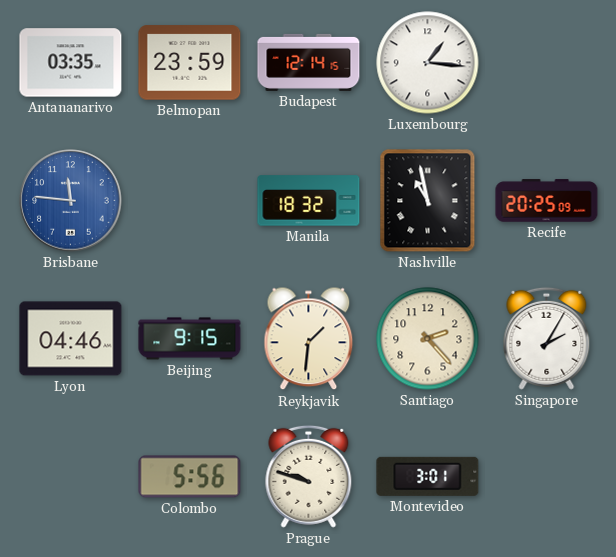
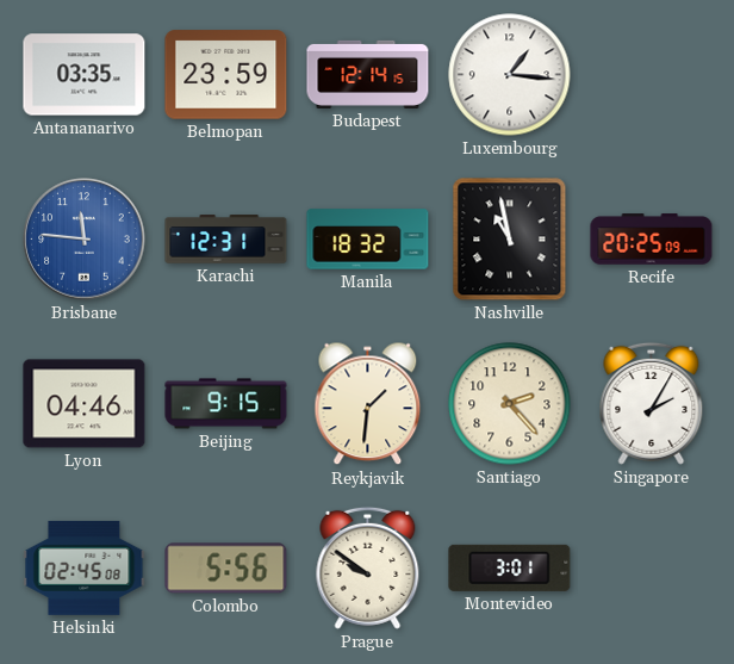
Karachi: none -> 12:31
Helsinki: none -> 02:45
Prague: 9:48 -> 9:51
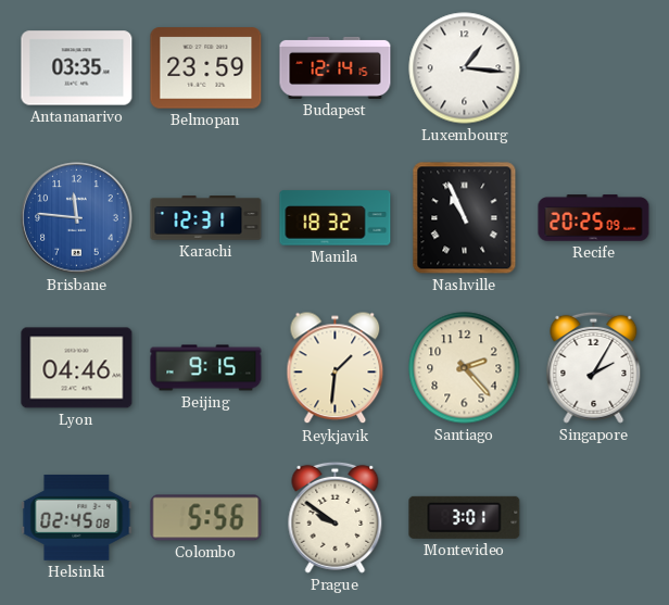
Nashville: 10:58 -> 10:56
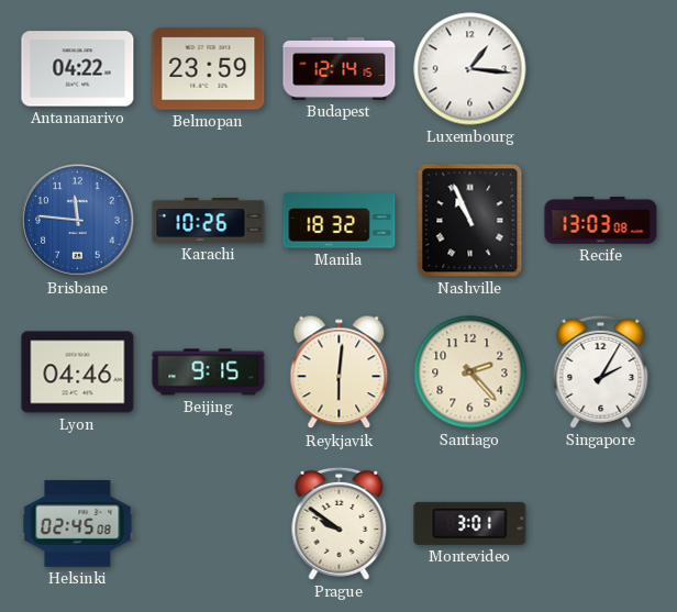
Antananarivo: 03:35 -> 04:22
Karachi: 12:31 -> 10:26
Recife: 20:25 -> 13:03
Reykjavik: 1:31 -> 6:01
Colombo: 5:56 -> none
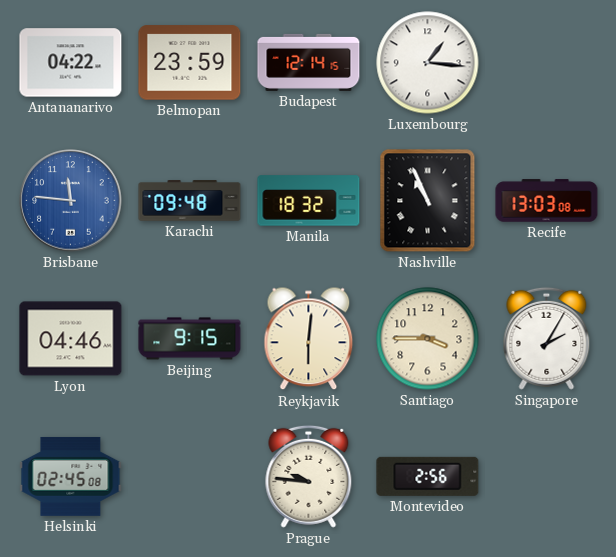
Karachi: 10:26 -> 09:48
Santiago: 2:23 -> 3:45
Prague: 9:51 -> 9:46
Montevideo: 3:01 -> 2:56
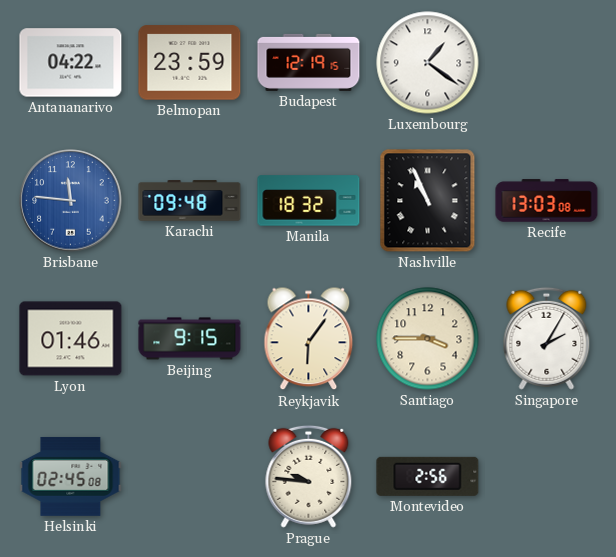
Budapest: 12:14 -> 12:19
Luxembourg: 1:16 -> 1:21
Lyon: 04:46 -> 01:46
Reykjavik: 6:01 -> 6:06
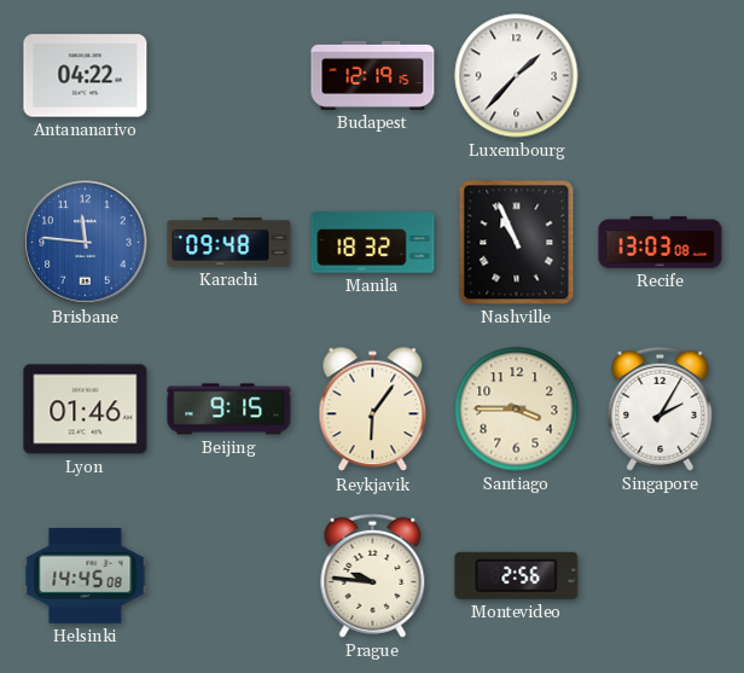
Belmopan: 23:59 -> none
Luxembourg: 1:21 -> 1:37
Helsinki: 02:45 -> 14:45
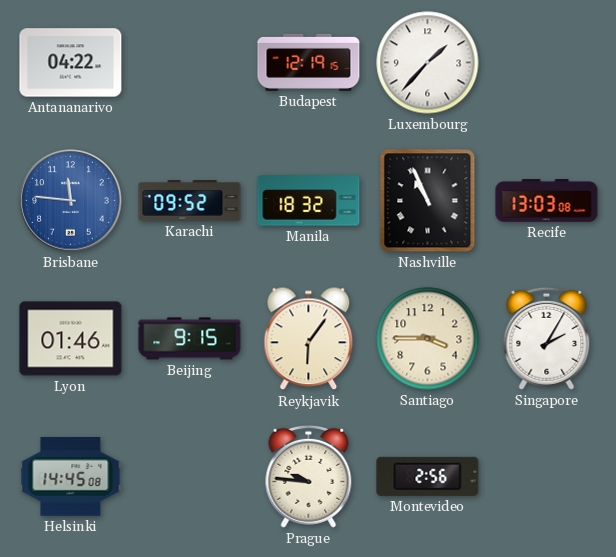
Karachi: 09:48 -> 09:52
